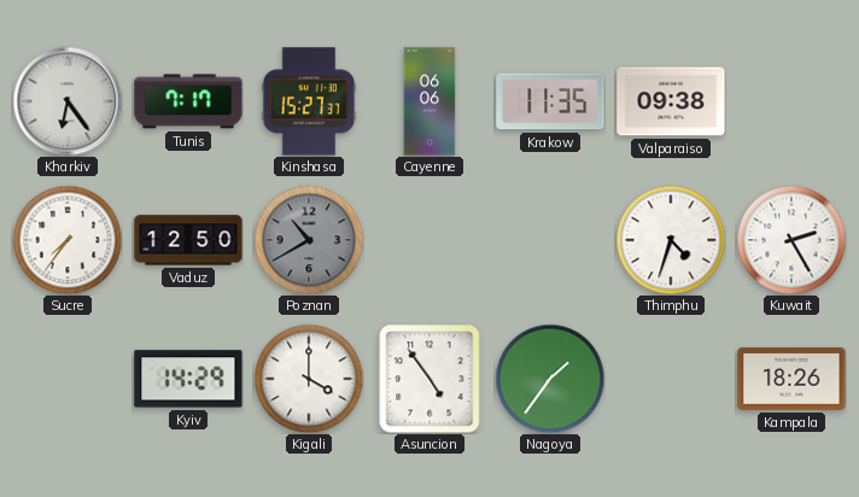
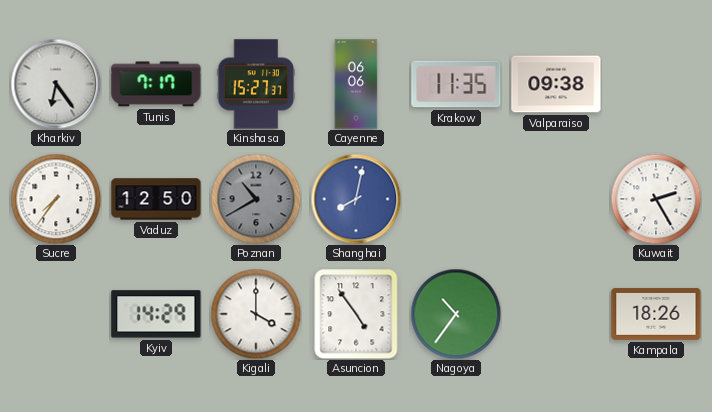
Shanghai: none -> 8:02
Thimphu: 4:33 -> none
Nagoya: 1:36 -> 10:36
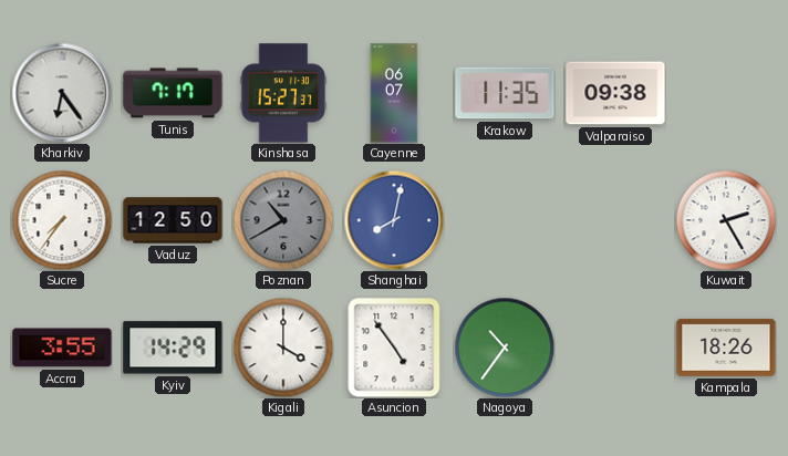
Cayenne: 06:06 -> 06:07
Accra: none -> 3:55
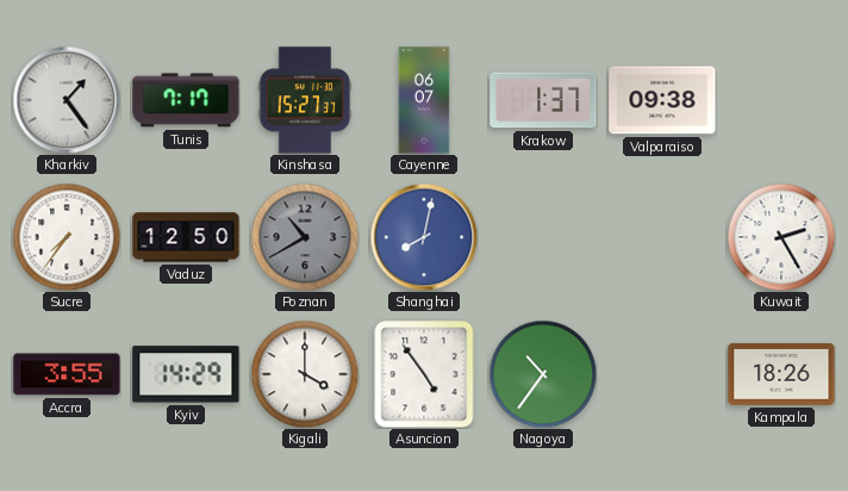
Kharkiv: 6:24 -> 1:24
Krakow: 11:35 -> 1:37
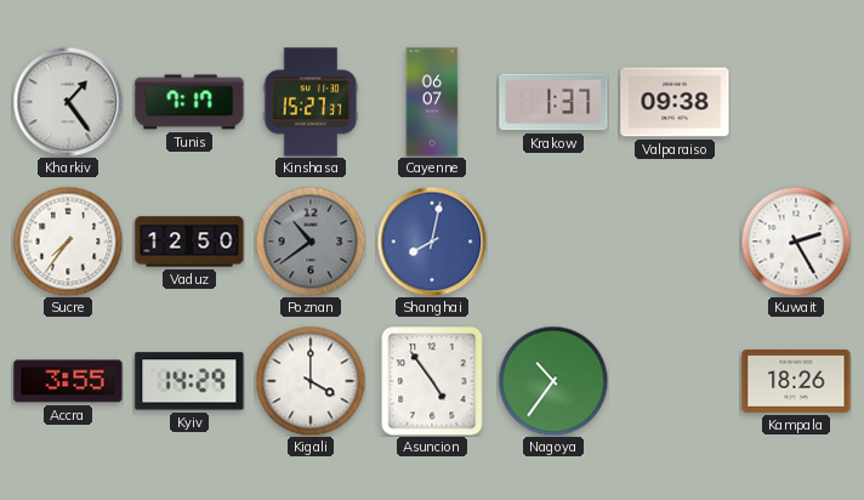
Poznan: 10:40 -> 10:39
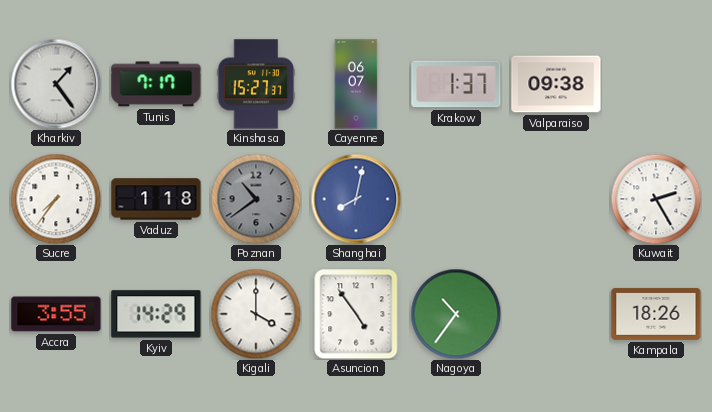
Vaduz: 12:50 -> 1:18
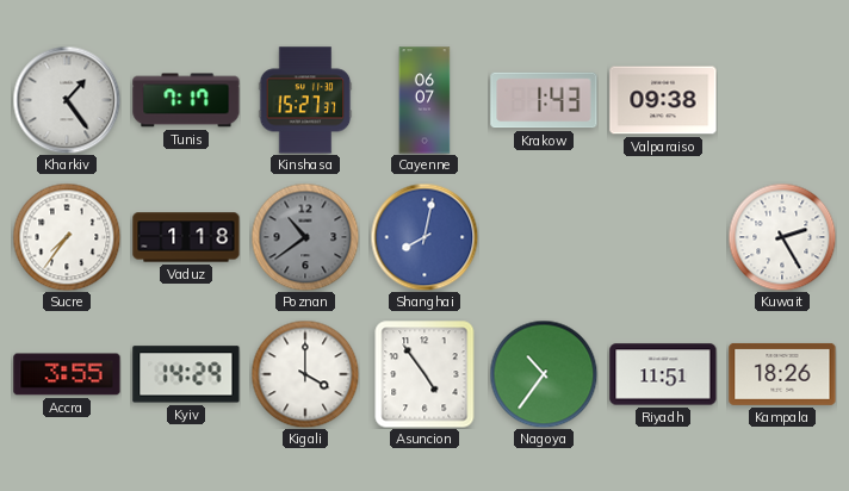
Krakow: 1:37 -> 1:43
Riyadh: none -> 11:51
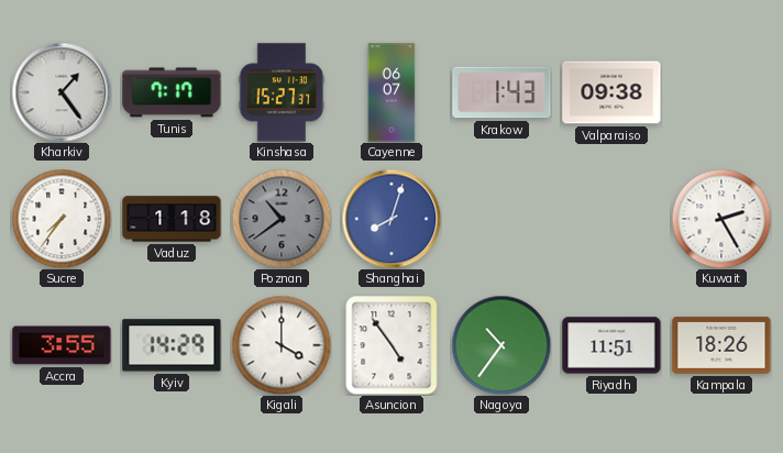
Shanghai: 8:02 -> 8:03
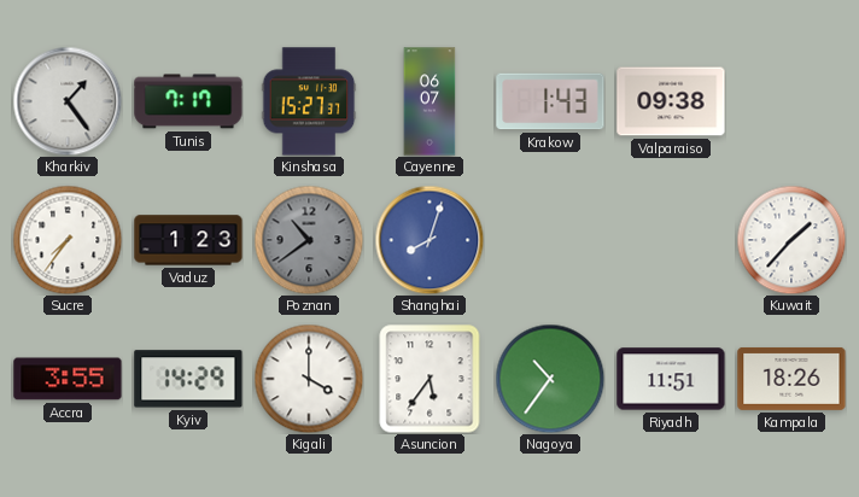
Vaduz: 1:18 -> 1:23
Kuwait: 2:25 -> 1:37
Asuncion: 4:54 -> 5:36
